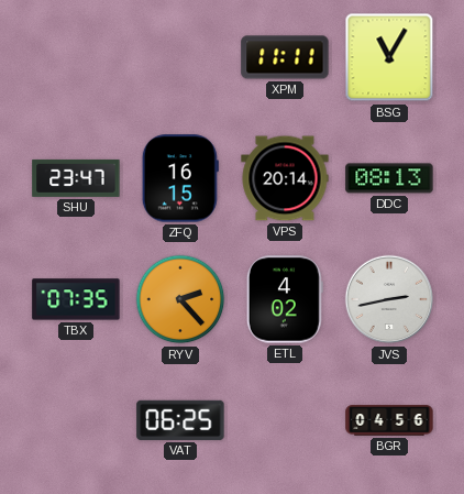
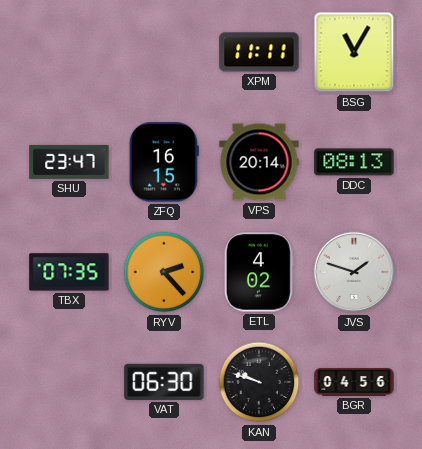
JVS: 2:43 -> 1:48
VAT: 06:25 -> 06:30
KAN: none -> 9:48
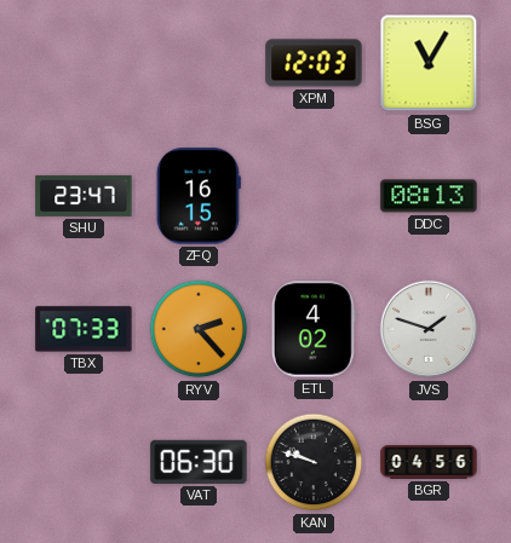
XPM: 11:11 -> 12:03
VPS: 20:14 -> none
TBX: 07:35 -> 07:33
